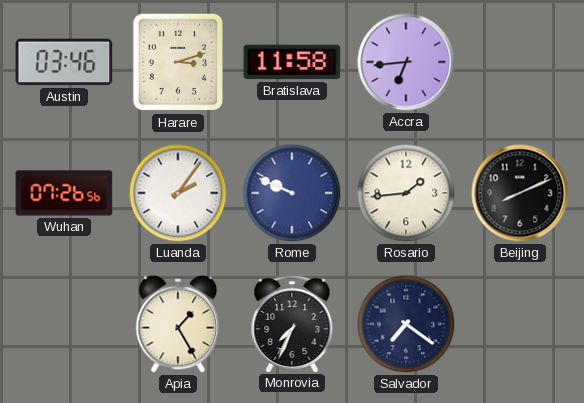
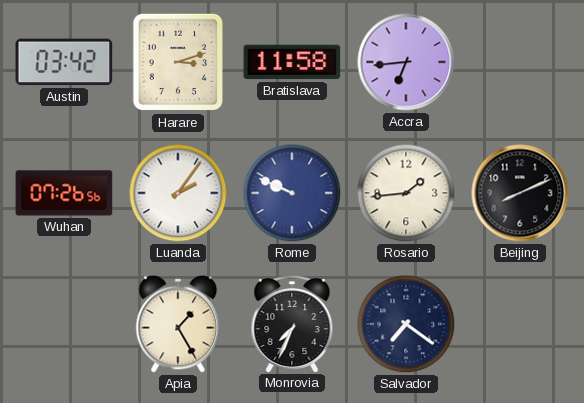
Austin: 03:46 -> 03:42
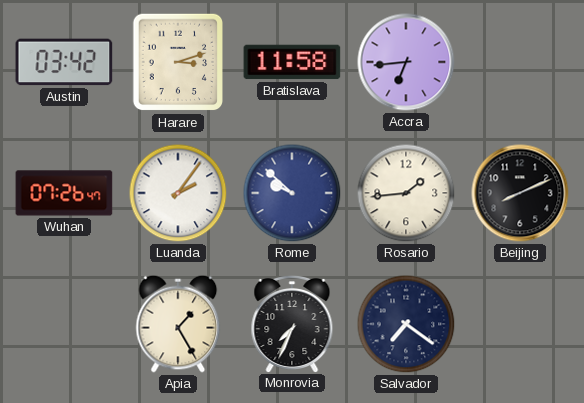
Wuhan: 07:26:56 -> 07:26:47
Rome: 9:49 -> 9:52
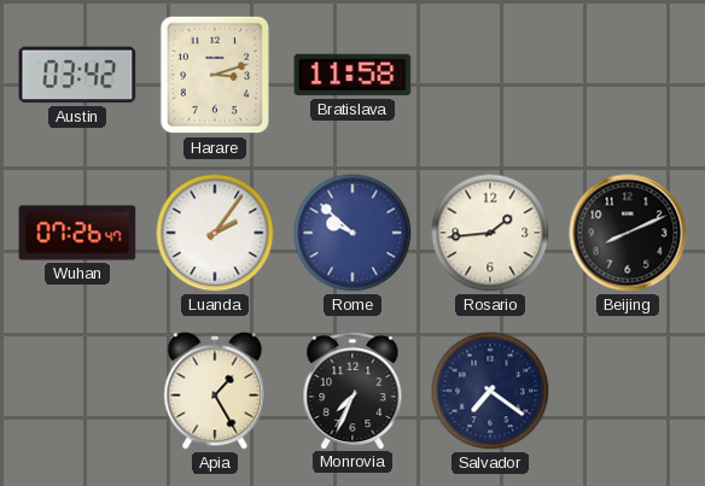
Accra: 6:44 -> none
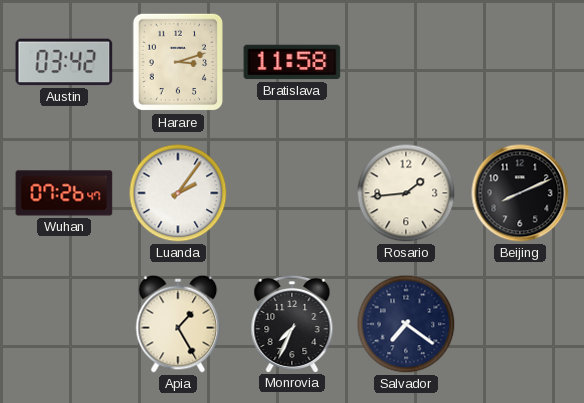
Rome: 9:52 -> none
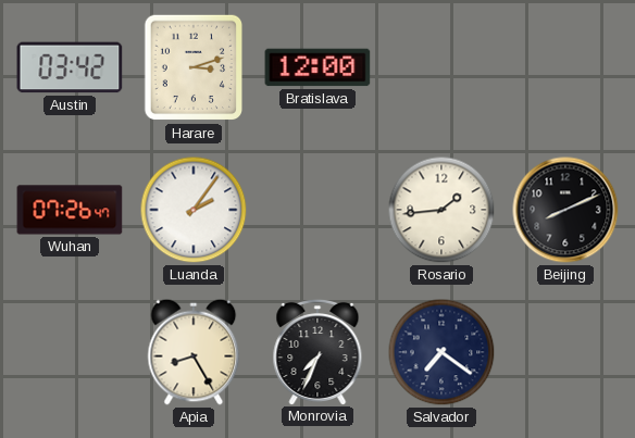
Bratislava: 11:58 -> 12:00
Apia: 1:25 -> 8:25
